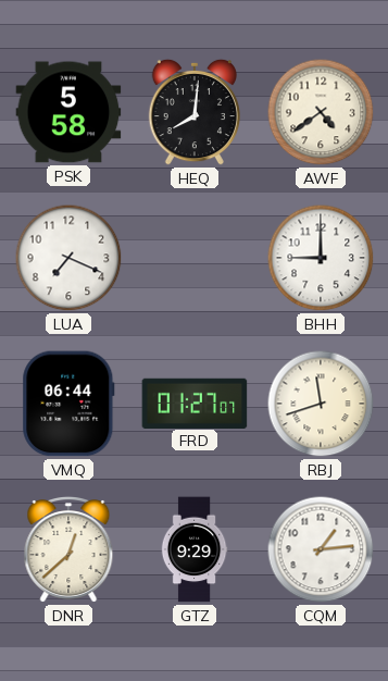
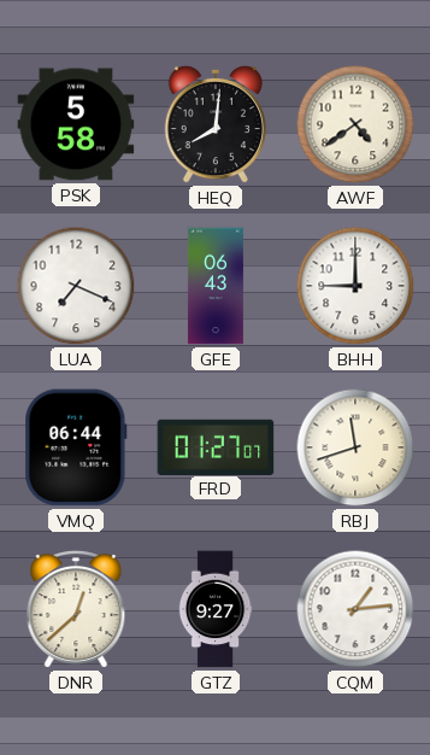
GFE: none -> 06:43
GTZ: 9:29 -> 9:27
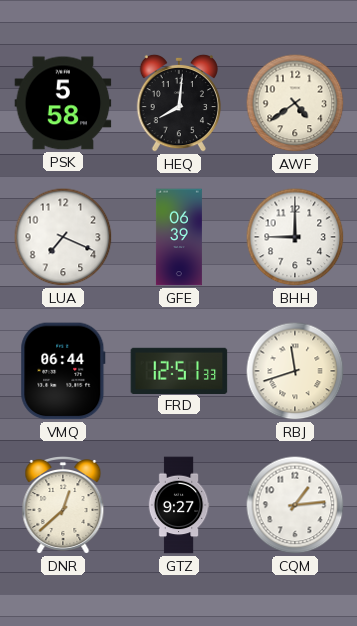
GFE: 06:43 -> 06:39
FRD: 01:27 -> 12:51
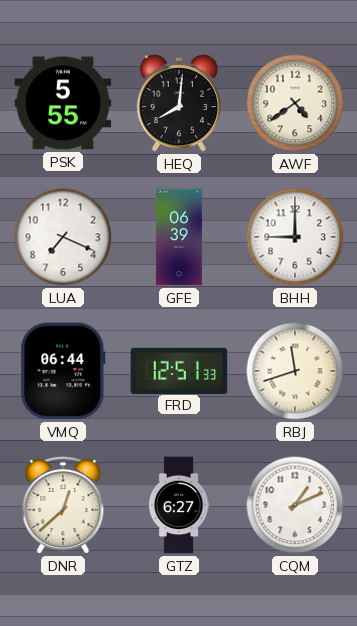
PSK: 5:58 -> 5:55
GTZ: 9:27 -> 6:27
CQM: 1:14 -> 1:11
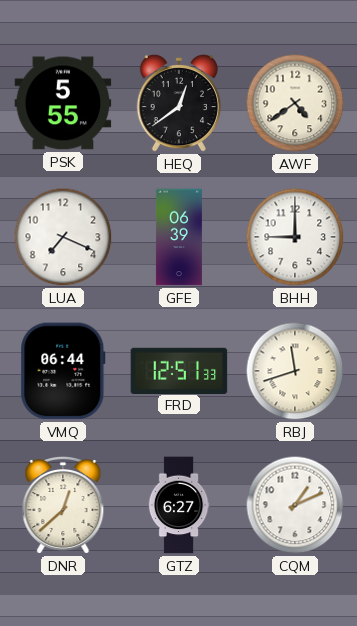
HEQ: 8:01 -> 12:39
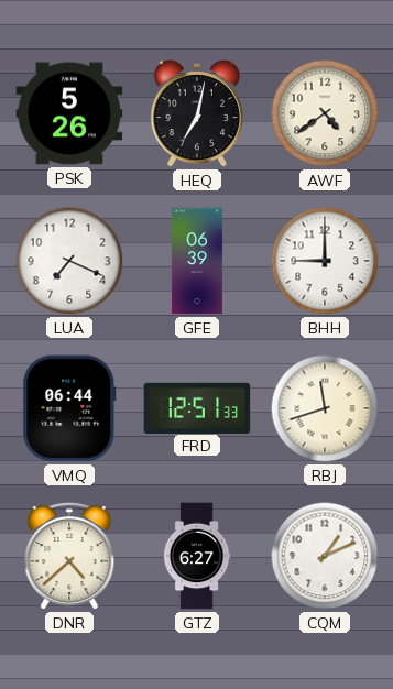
PSK: 5:55 -> 5:26
HEQ: 12:39 -> 7:02
DNR: 12:38 -> 4:38
